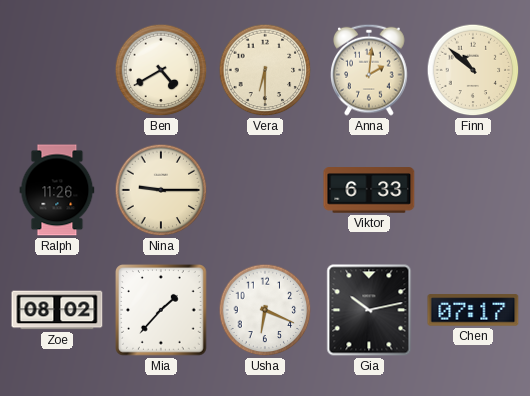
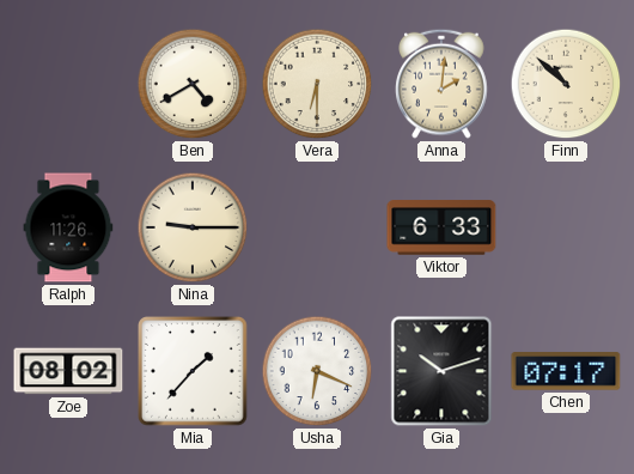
Gia: 10:13 -> 10:12
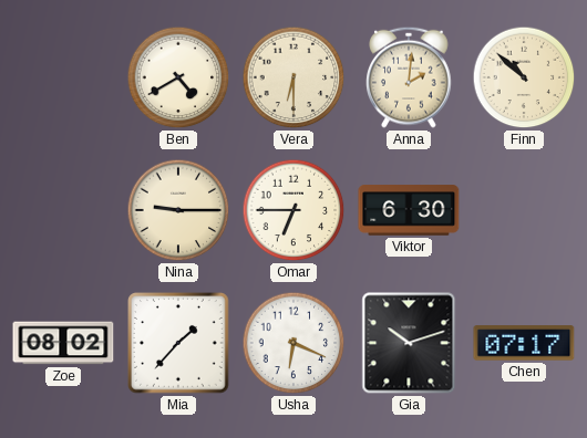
Ralph: 11:26 -> none
Omar: none -> 6:45
Viktor: 6:33 -> 6:30
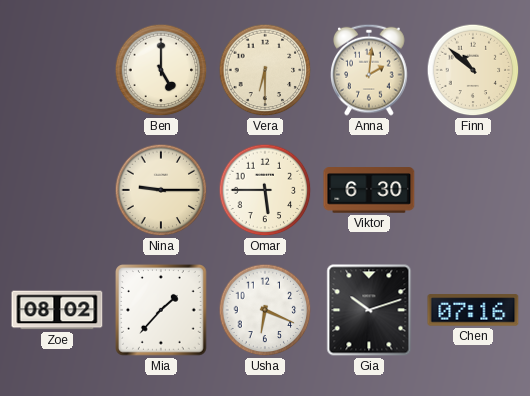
Ben: 4:40 -> 5:00
Omar: 6:45 -> 5:45
Chen: 07:17 -> 07:16
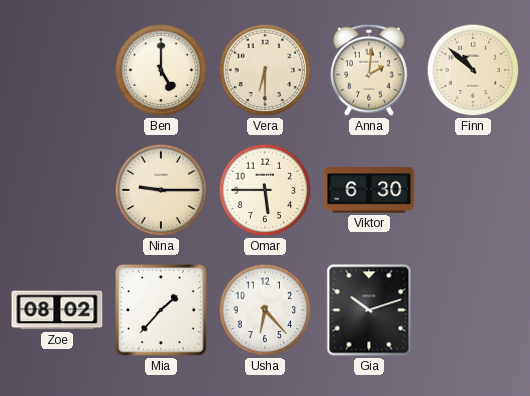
Usha: 6:19 -> 6:23
Chen: 07:16 -> none
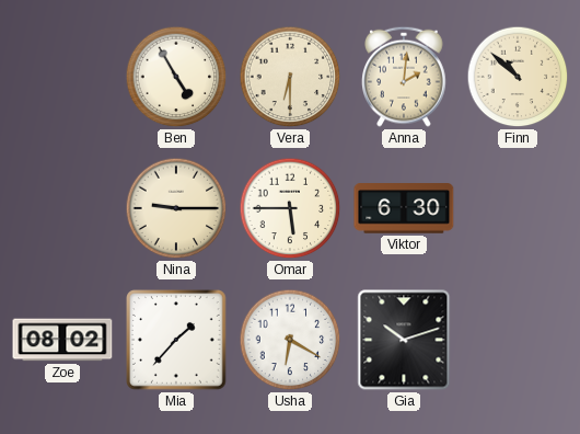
Ben: 5:00 -> 4:55
Usha: 6:23 -> 6:20
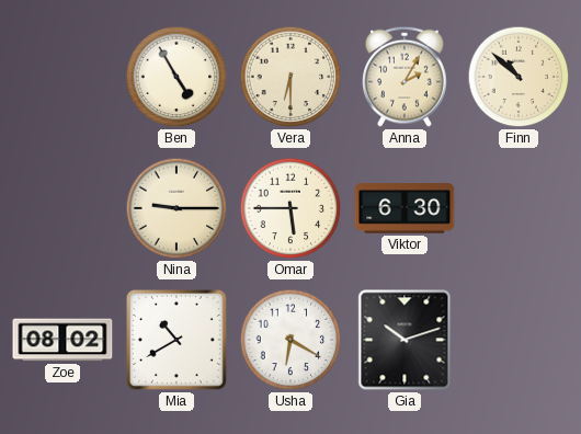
Anna: 2:01 -> 2:05
Mia: 1:37 -> 10:40
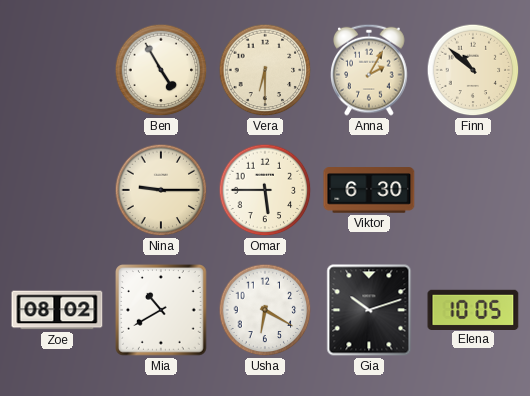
Elena: none -> 10:05
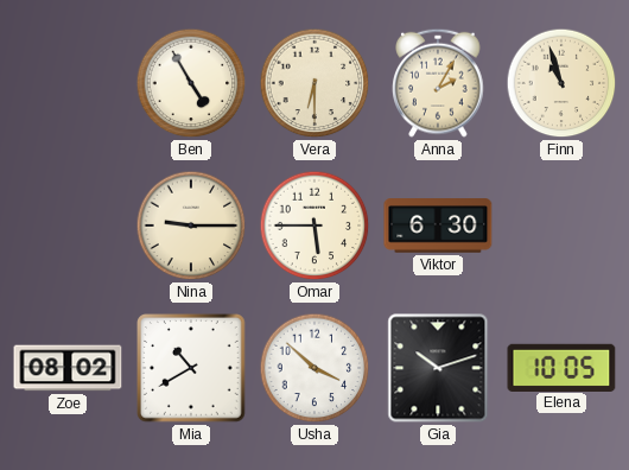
Finn: 10:52 -> 10:57
Usha: 6:20 -> 3:52
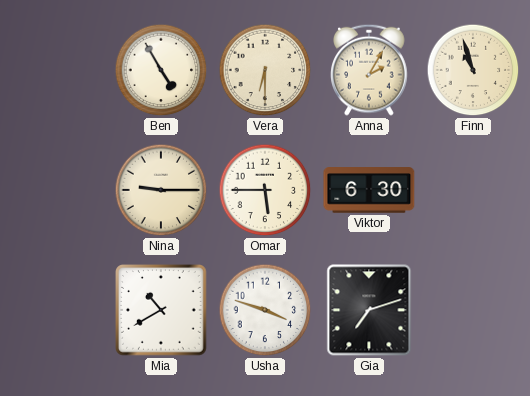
Zoe: 08:02 -> none
Usha: 3:52 -> 3:48
Gia: 10:12 -> 7:12
Elena: 10:05 -> none
